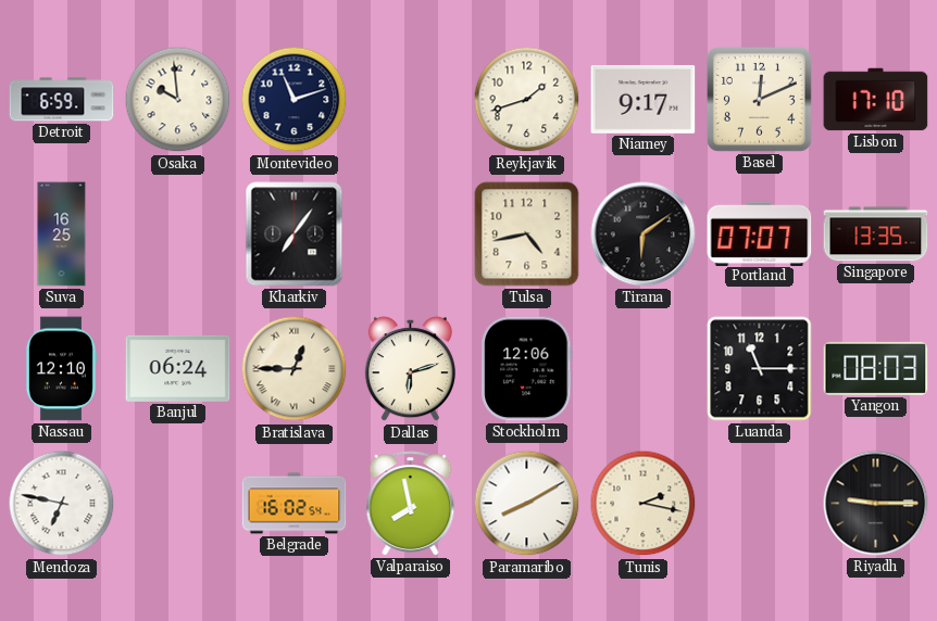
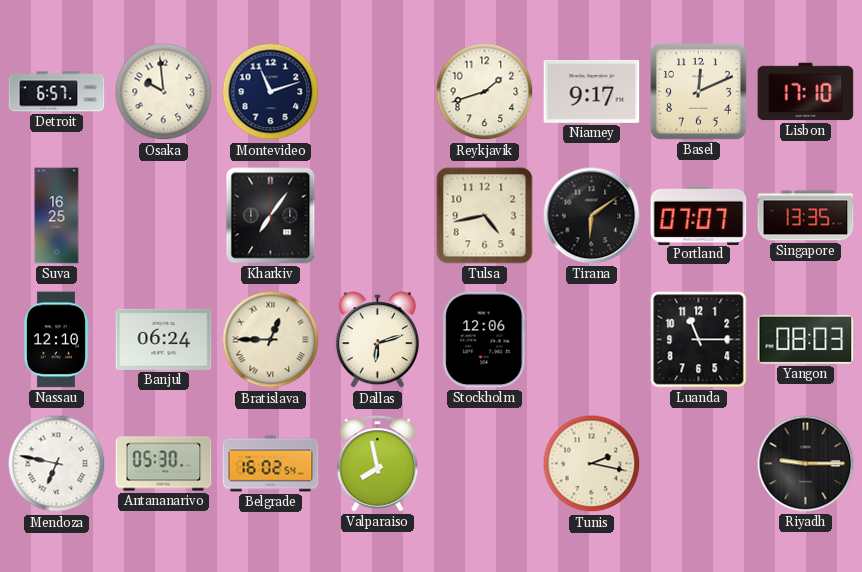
Detroit: 6:59 -> 6:57
Antananarivo: none -> 05:30
Paramaribo: 8:10 -> none
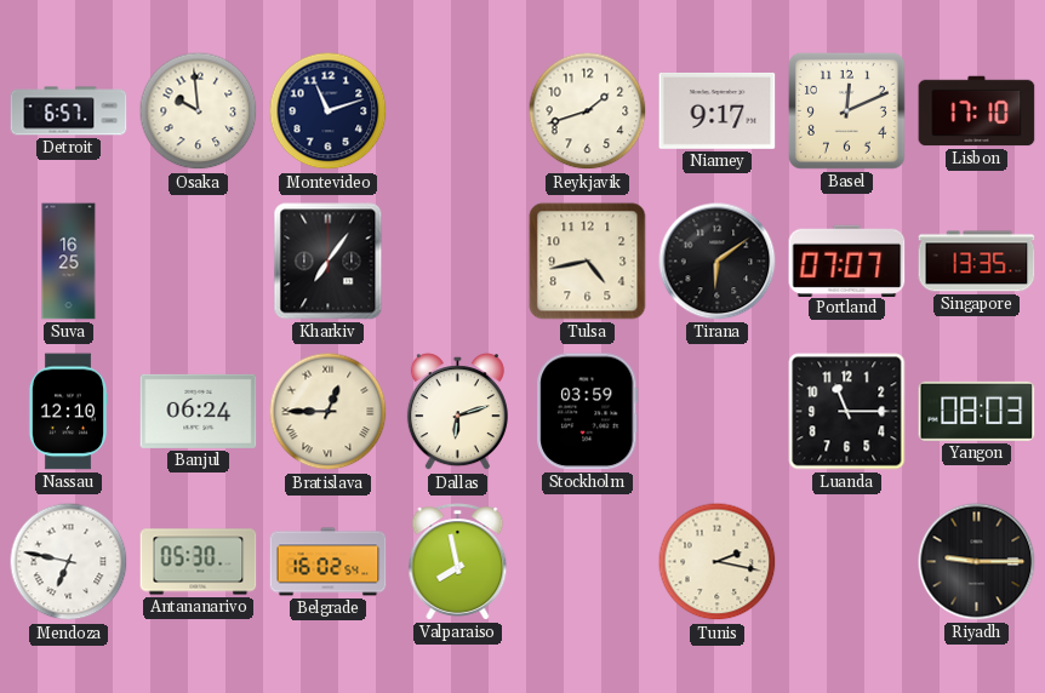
Stockholm: 12:06 -> 03:59
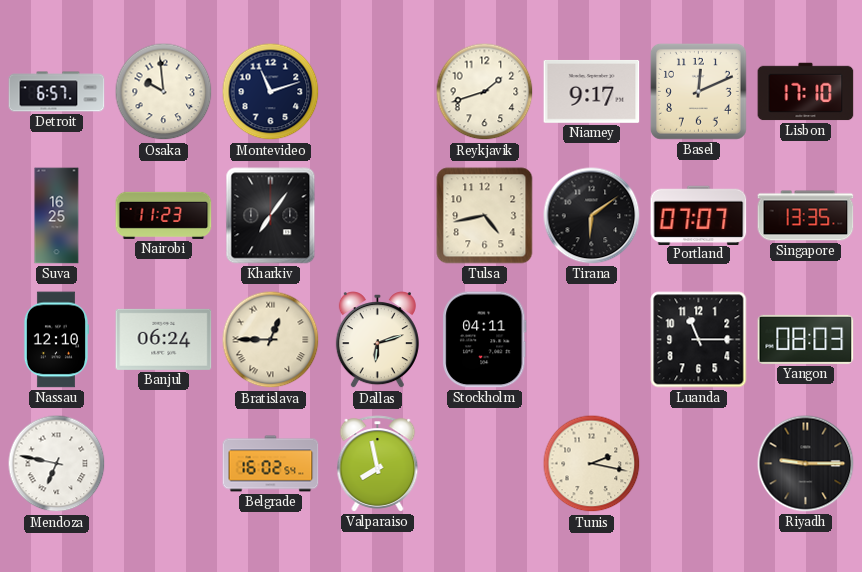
Nairobi: none -> 11:23
Stockholm: 03:59 -> 04:11
Antananarivo: 05:30 -> none
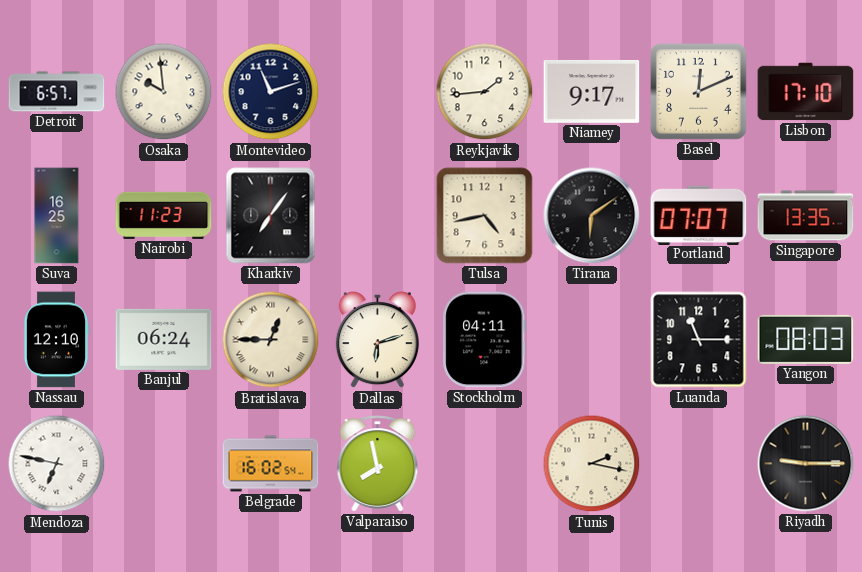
Reykjavik: 1:42 -> 1:44
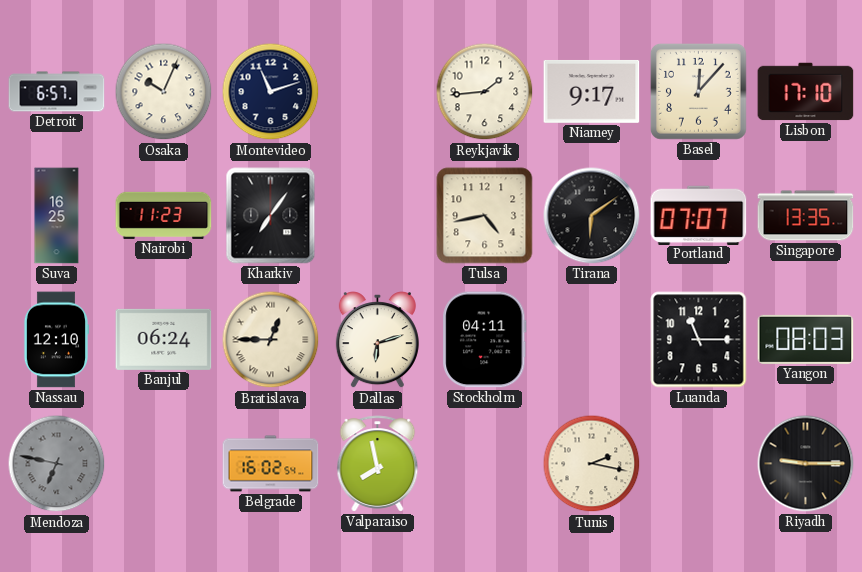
Osaka: 9:59 -> 10:04
Basel: 12:11 -> 12:07
Mendoza dial: white -> grey
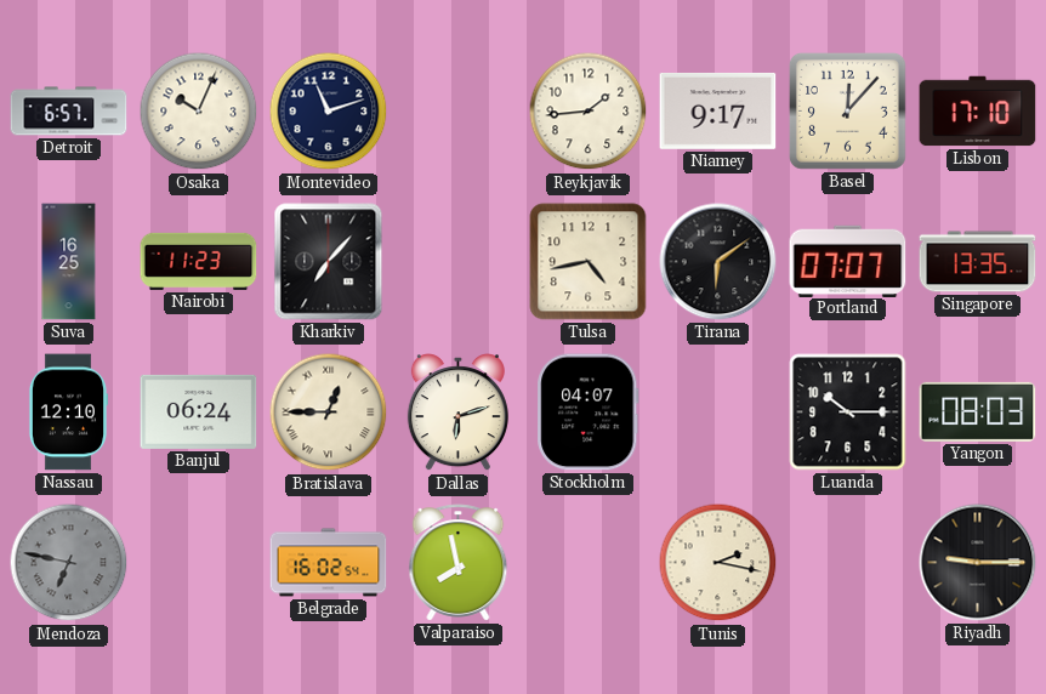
Kharkiv: 7:06 -> 7:07
Stockholm: 04:11 -> 04:07
Luanda: 11:15 -> 10:15
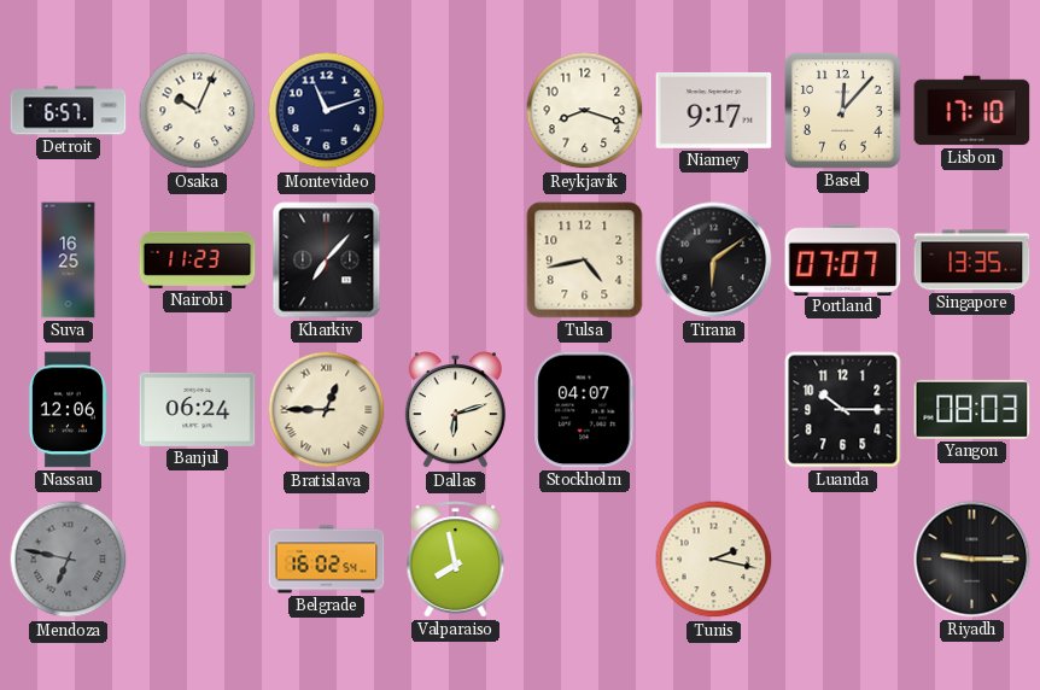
Reykjavik: 1:44 -> 8:18
Nassau: 12:10 -> 12:06
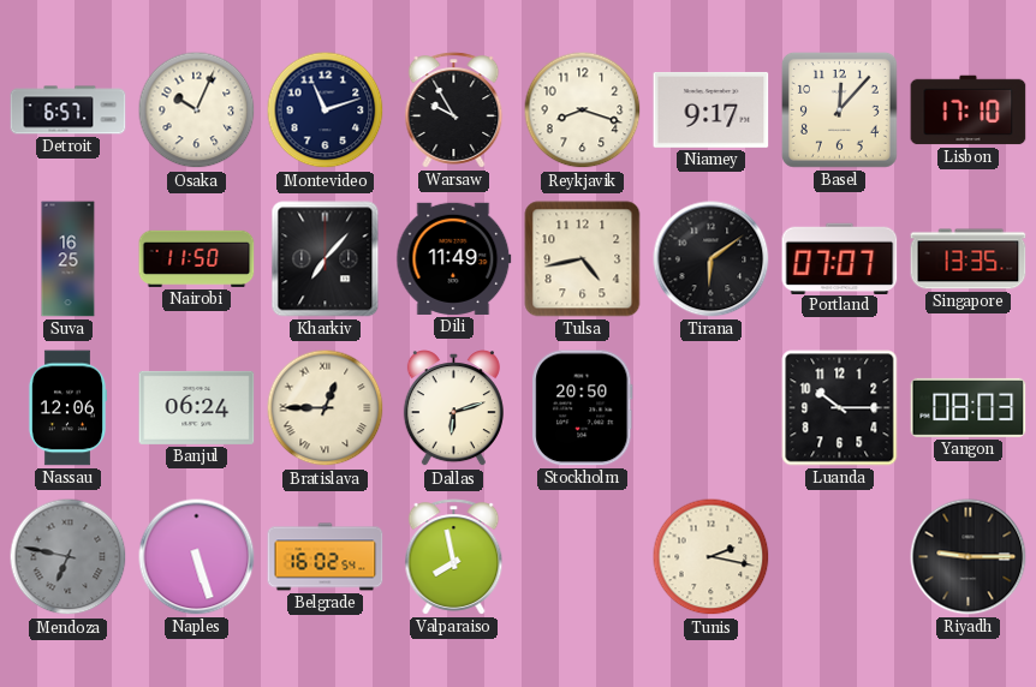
Warsaw: none -> 9:55
Nairobi: 11:23 -> 11:50
Dili: none -> 11:49
Stockholm: 04:07 -> 20:50
Naples: none -> 5:27
